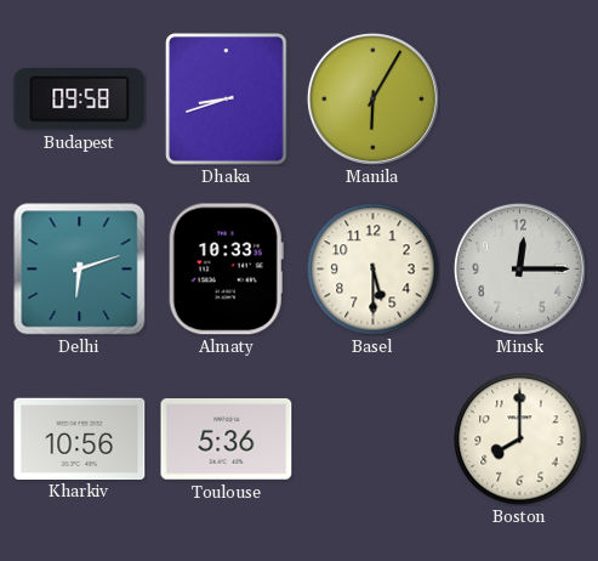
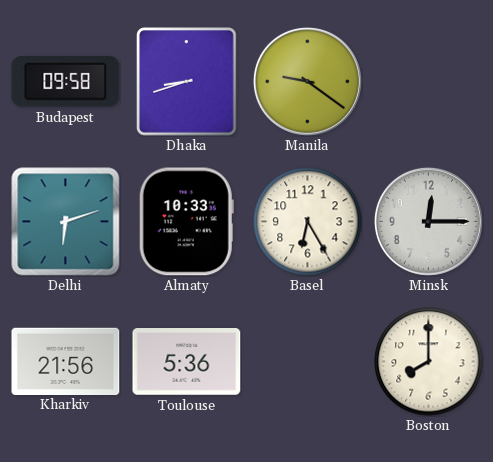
Manila: 6:05 -> 9:21
Basel: 5:30 -> 6:25
Kharkiv: 10:56 -> 21:56
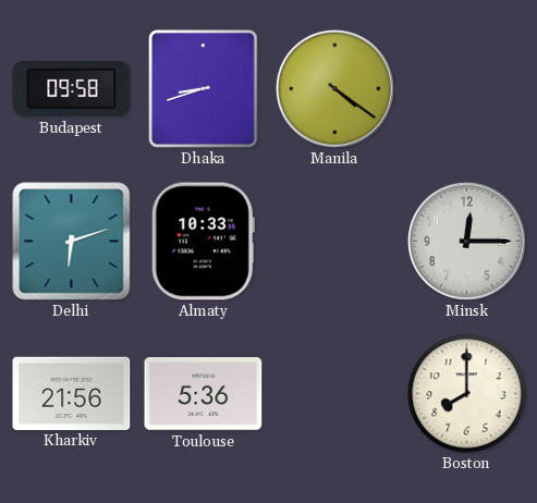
Manila: 9:21 -> 4:21
Basel: 6:25 -> none
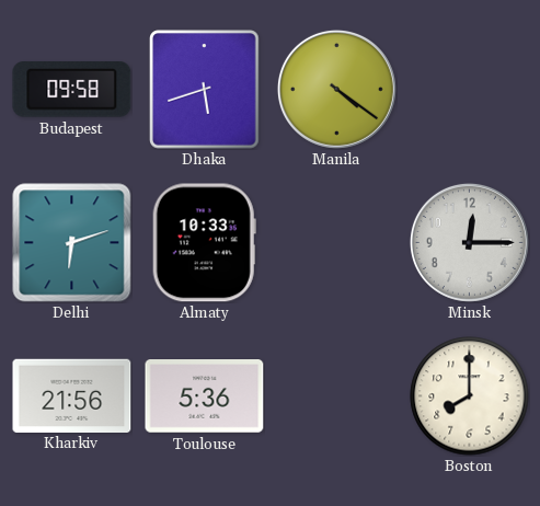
Dhaka: 8:42 -> 5:42
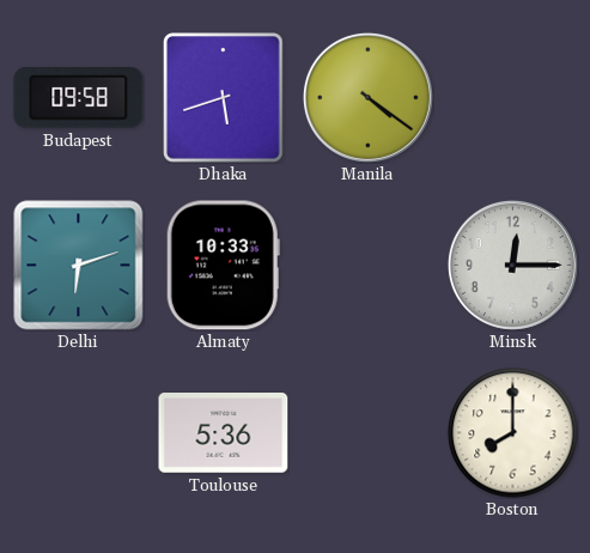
Kharkiv: 21:56 -> none
